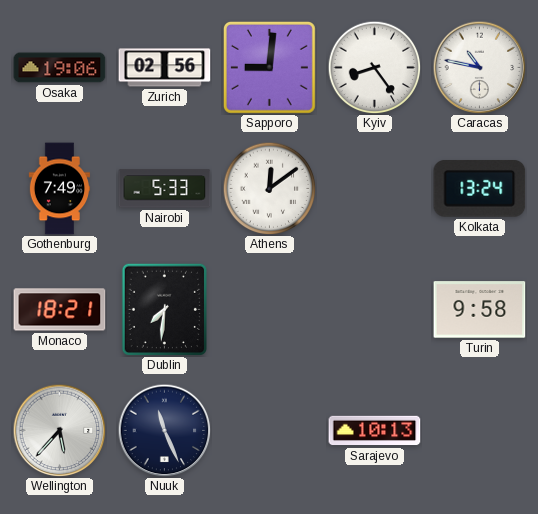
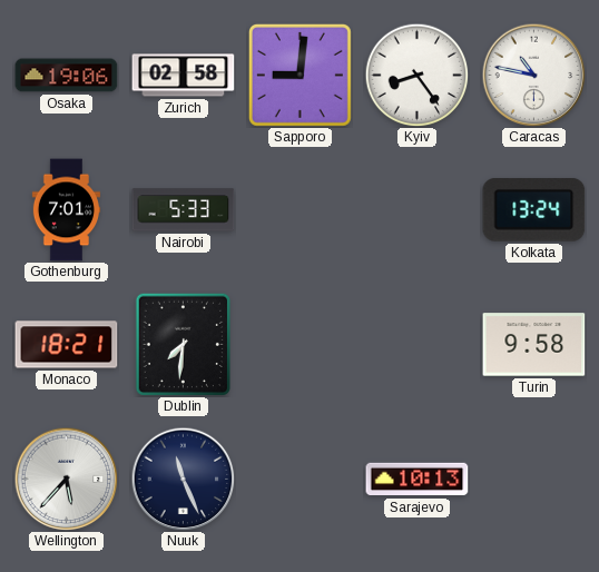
Zurich: 02:56 -> 02:58
Gothenburg: 7:49 -> 7:01
Athens: 12:09 -> none
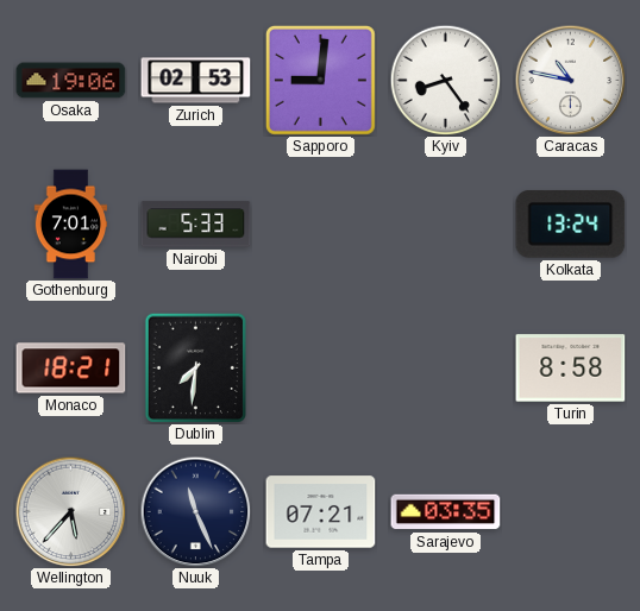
Zurich: 02:58 -> 02:53
Turin: 9:58 -> 8:58
Tampa: none -> 07:21
Sarajevo: 10:13 -> 03:35
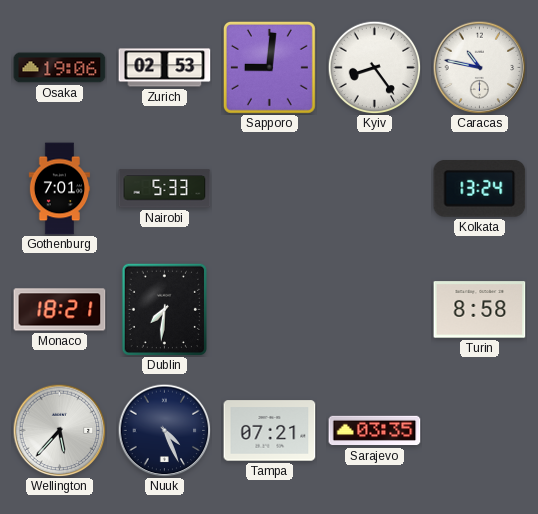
Nuuk: 11:26 -> 4:26
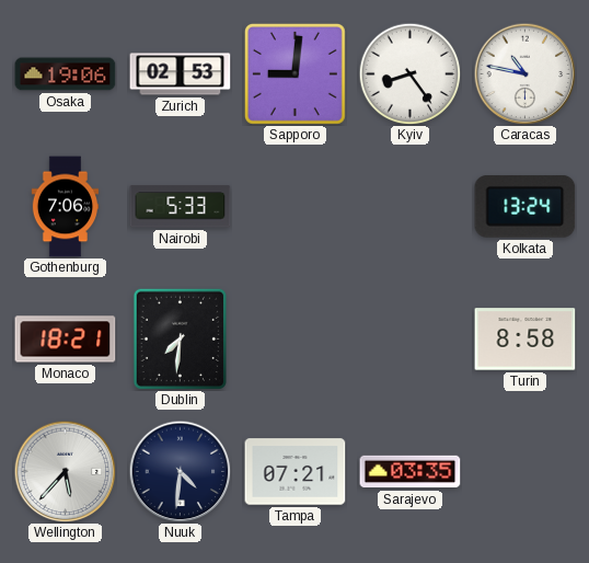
Gothenburg: 7:01 -> 7:06
Nuuk: 4:26 -> 4:31
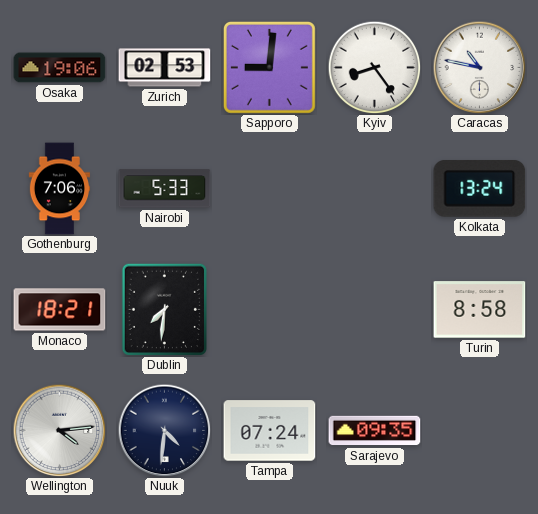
Wellington: 5:37 -> 4:14
Tampa: 07:21 -> 07:24
Sarajevo: 03:35 -> 09:35
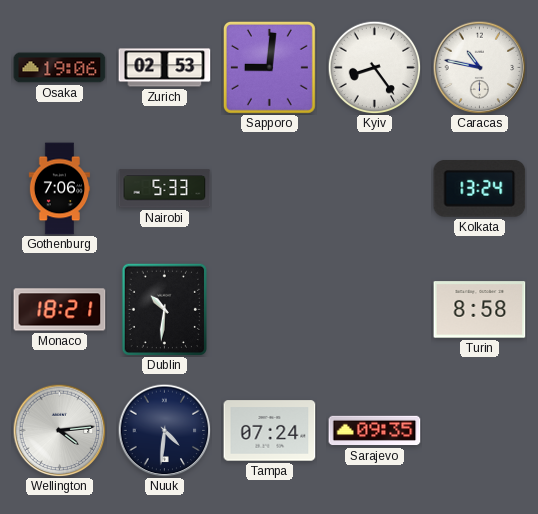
Dublin: 7:31 -> 10:31
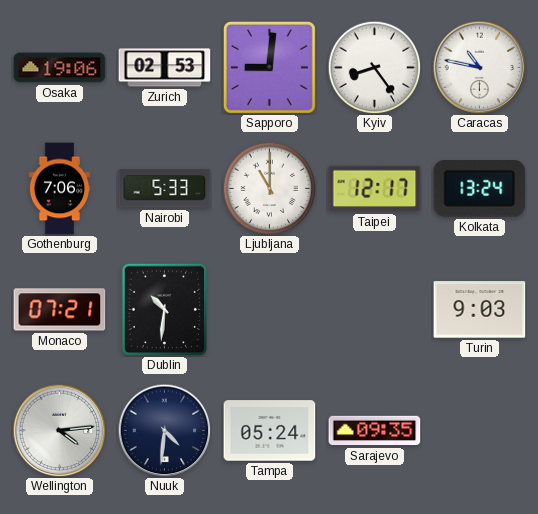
Ljubljana: none -> 11:00
Taipei: none -> 12:17
Monaco: 18:21 -> 07:21
Turin: 8:58 -> 9:03
Tampa: 07:24 -> 05:24
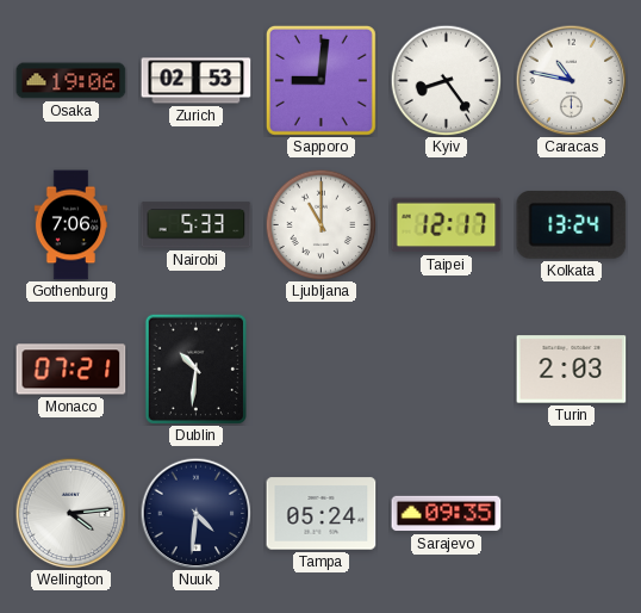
Turin: 9:03 -> 2:03
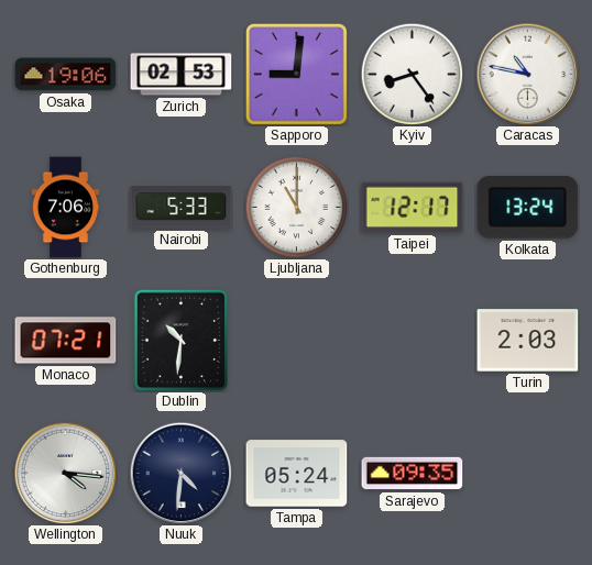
Wellington: 4:14 -> 4:16
